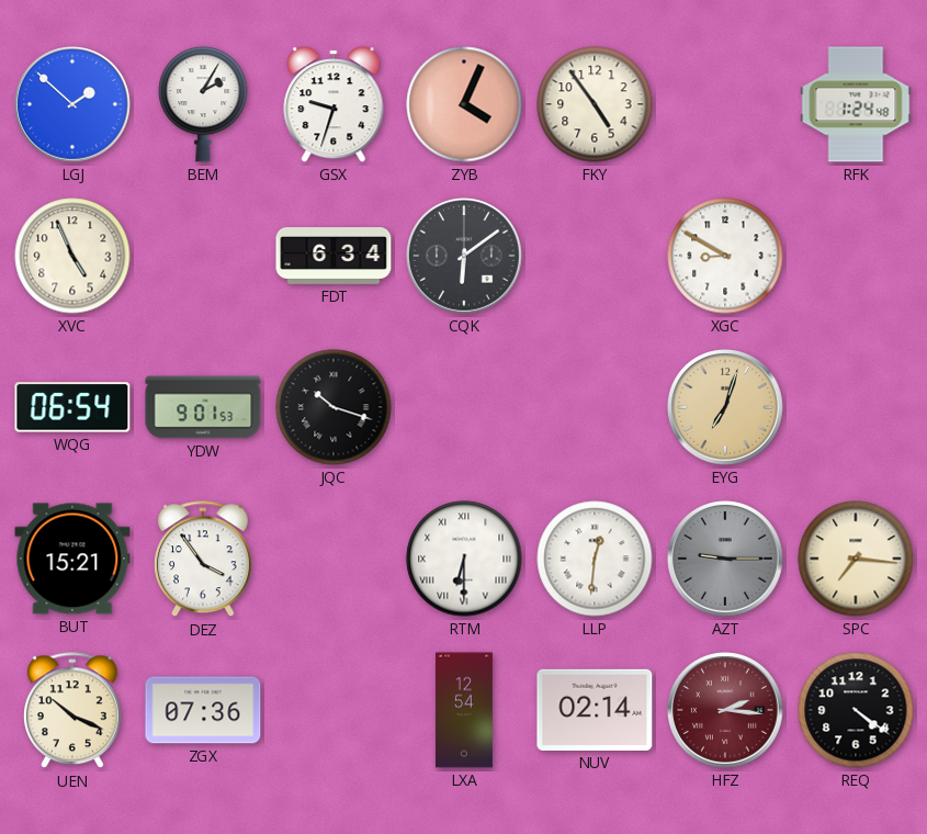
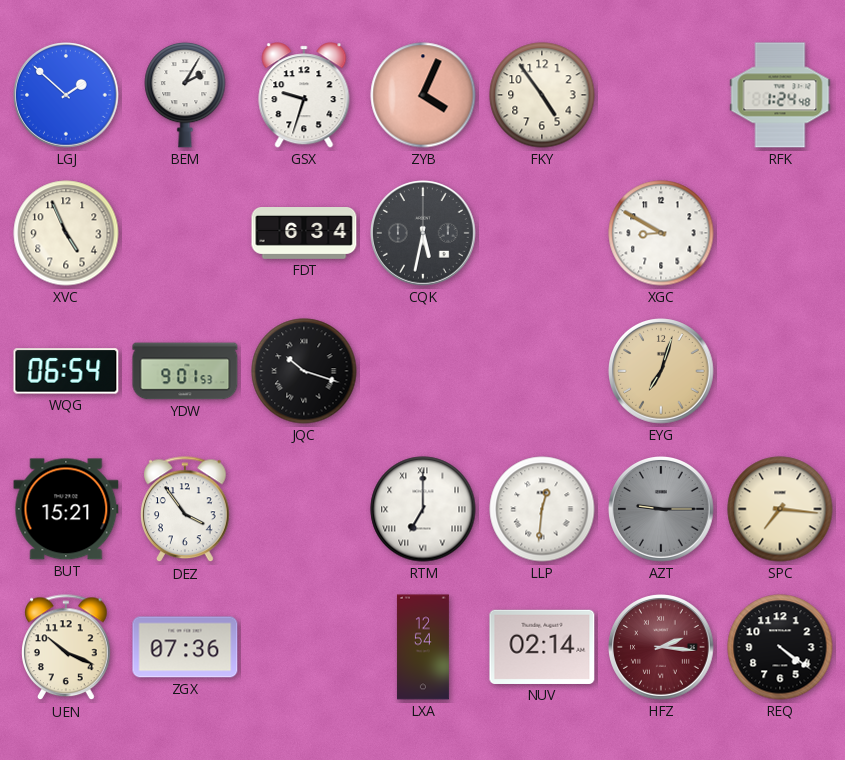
CQK: 6:09 -> 5:32
RTM: 6:30 -> 7:00
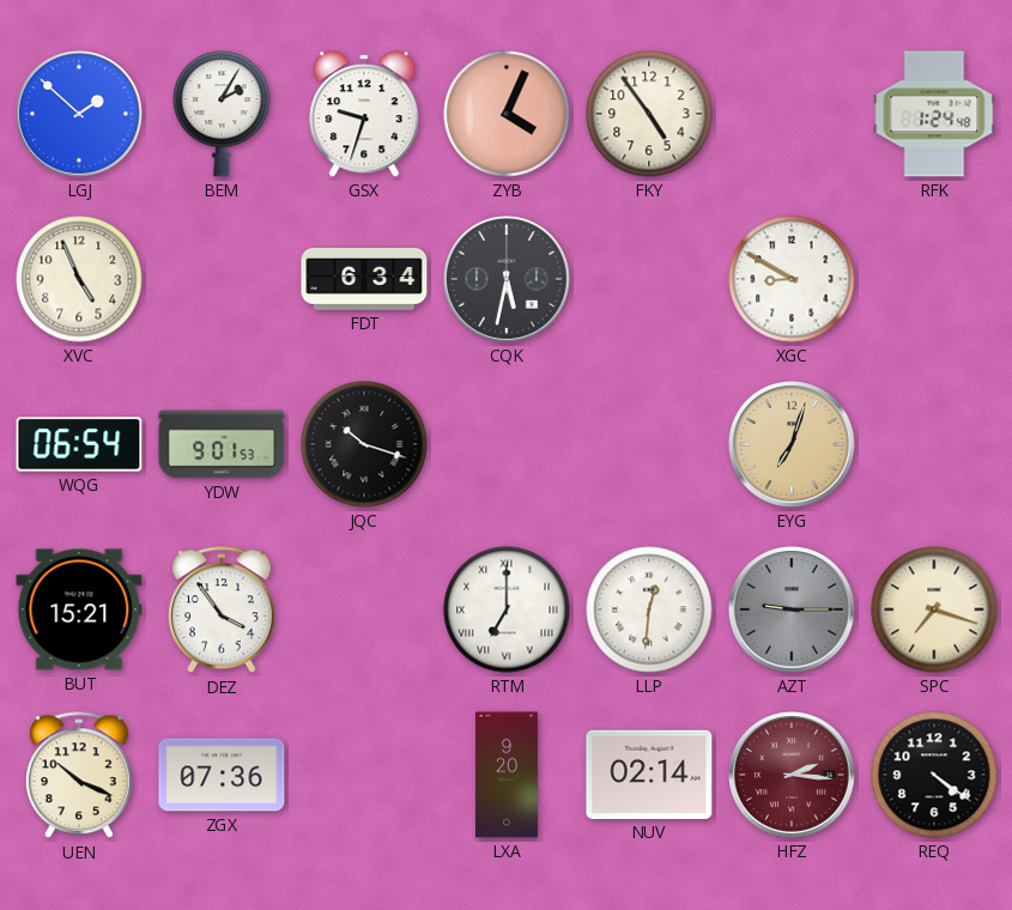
SPC: 7:16 -> 7:18
LXA: 12:54 -> 9:20
